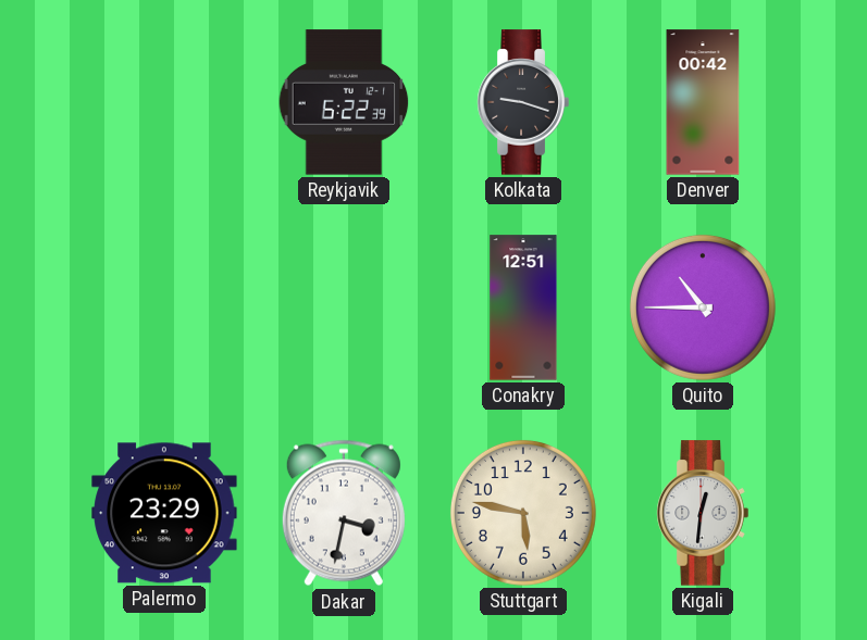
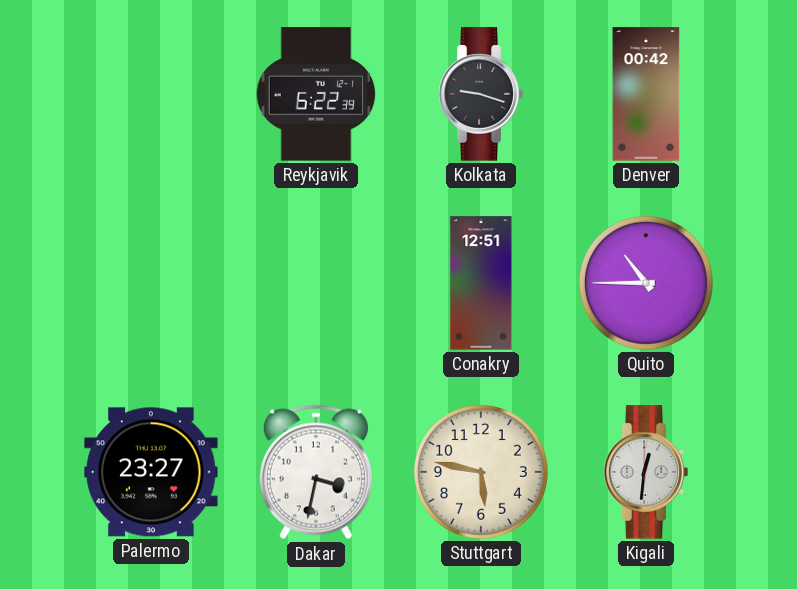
Palermo: 23:29 -> 23:27
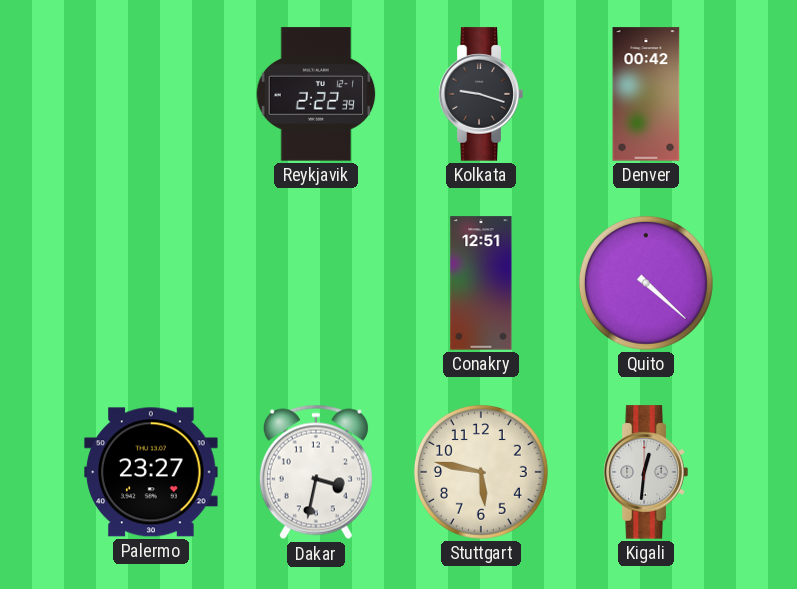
Reykjavik: 6:22 -> 2:22
Quito: 10:45 -> 4:22
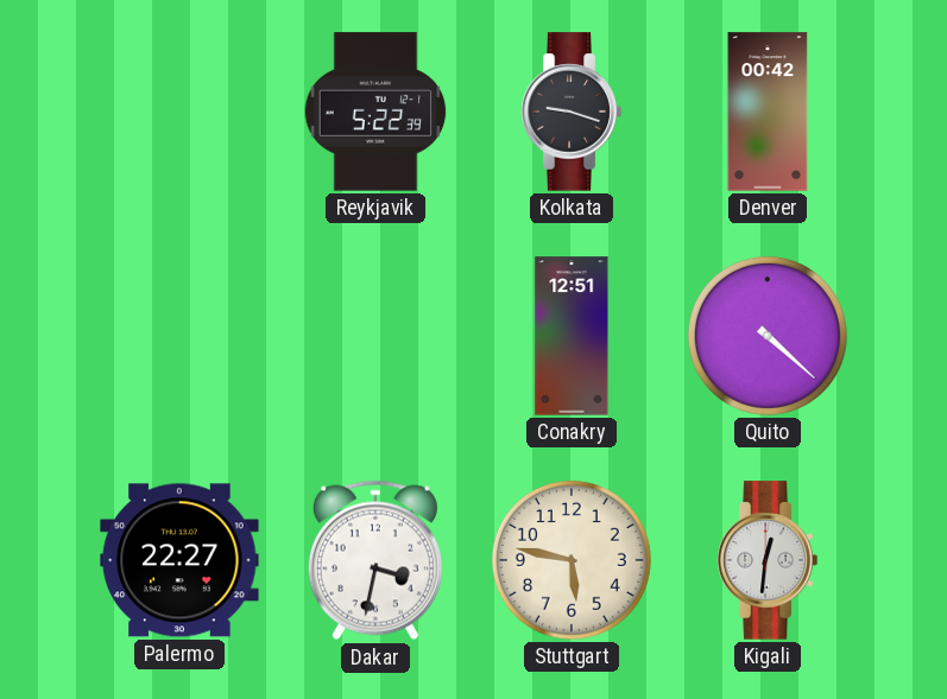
Reykjavik: 2:22 -> 5:22
Palermo: 23:27 -> 22:27
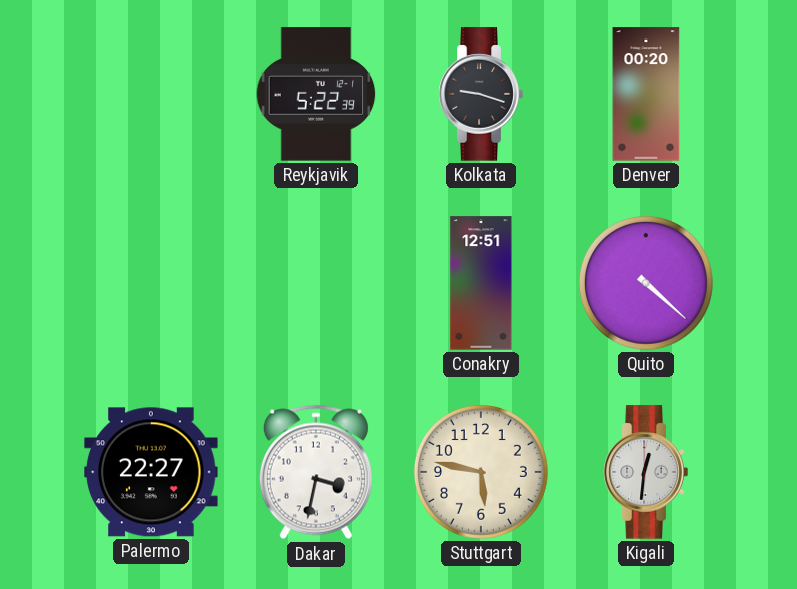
Denver: 00:42 -> 00:20
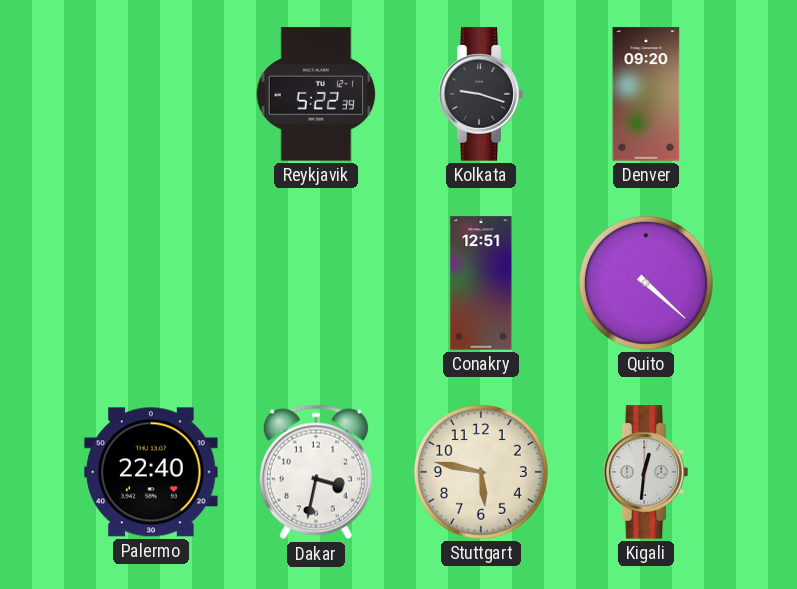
Denver: 00:20 -> 09:20
Palermo: 22:27 -> 22:40
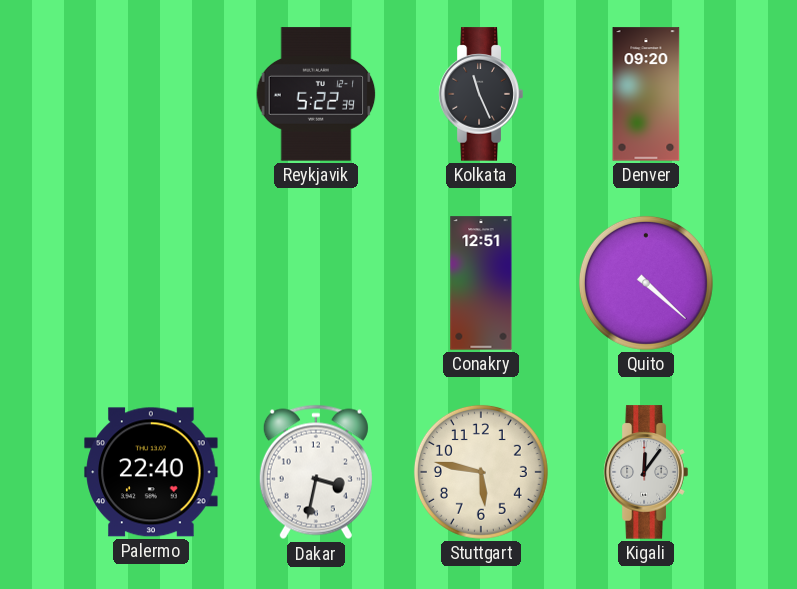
Kolkata: 9:18 -> 11:26
Kigali: 12:31 -> 12:06
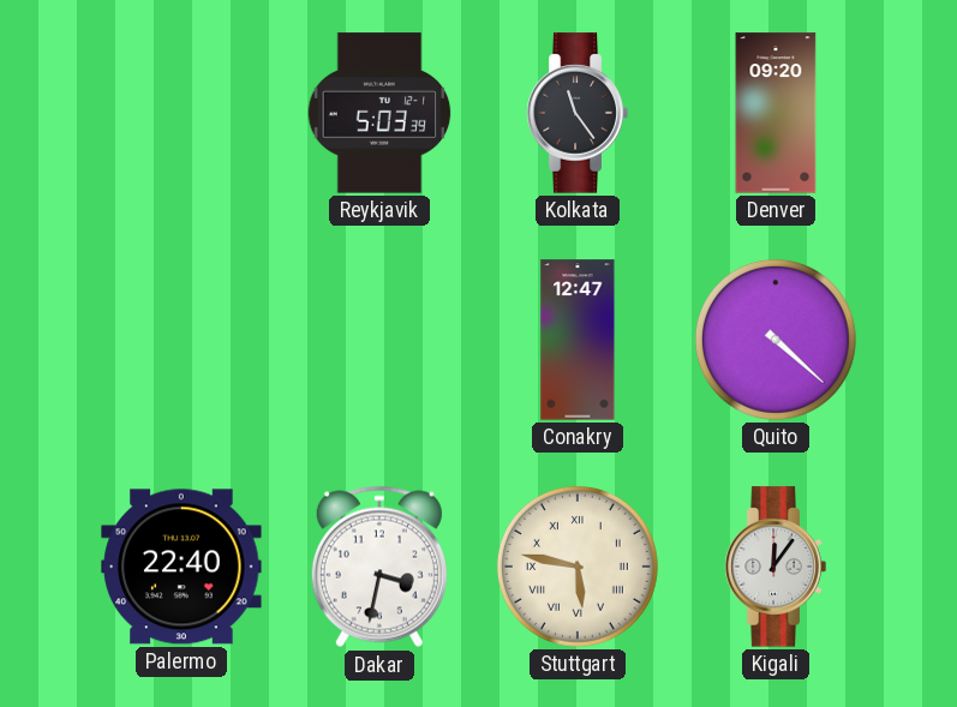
Reykjavik: 5:22 -> 5:03
Kolkata: 11:26 -> 11:24
Conakry: 12:51 -> 12:47
Stuttgart numerals: Arabic -> Roman
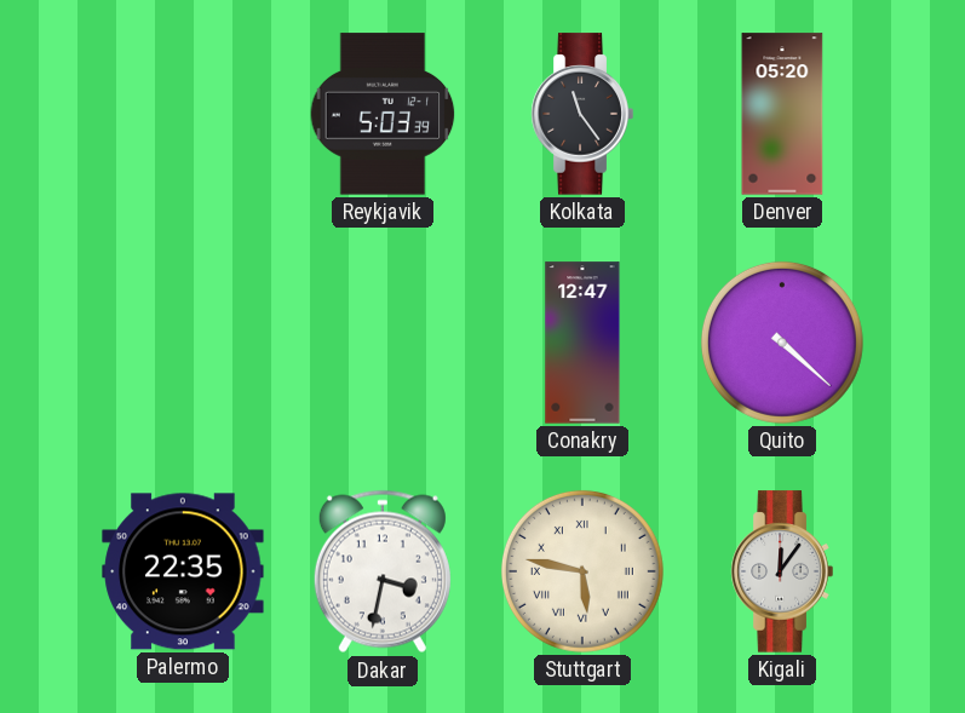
Denver: 09:20 -> 05:20
Palermo: 22:40 -> 22:35
